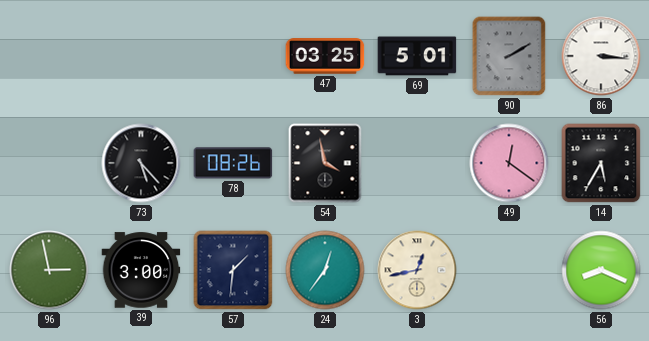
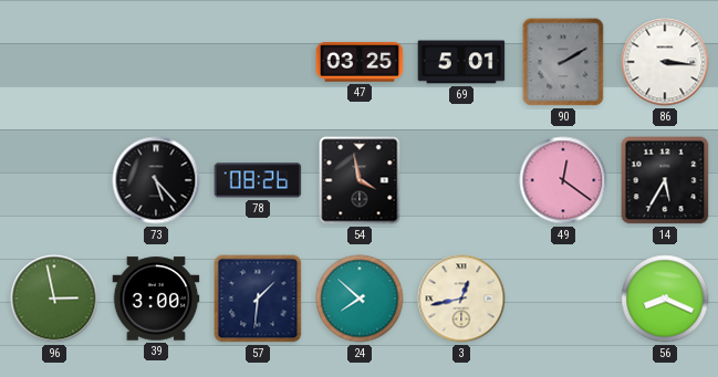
24: 12:36 -> 7:52
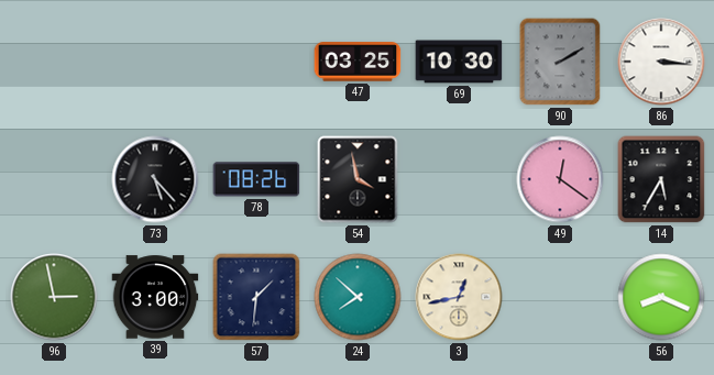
69: 5:01 -> 10:30
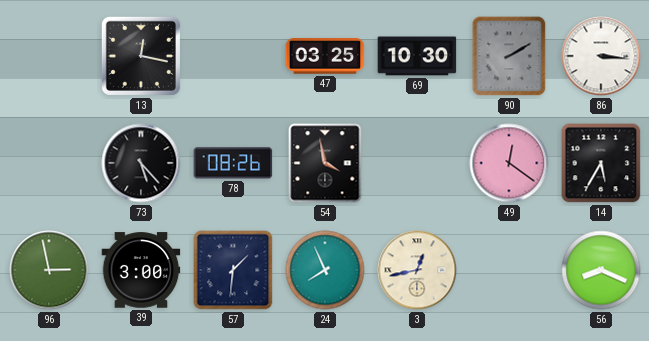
13: none -> 12:17
24: 7:52 -> 7:56
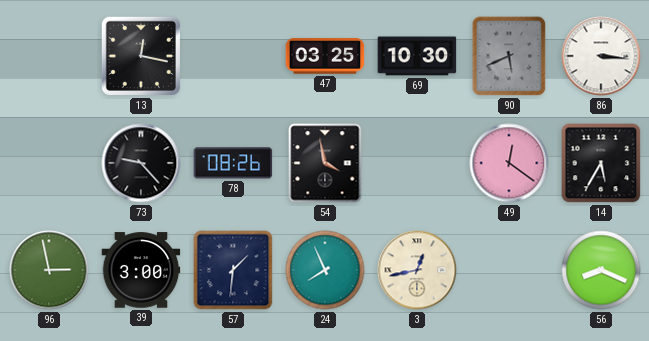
90: 2:10 -> 5:41
73: 5:23 -> 9:23
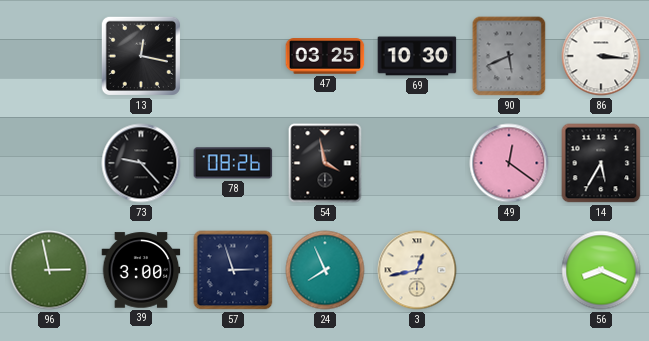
57: 1:31 -> 2:57
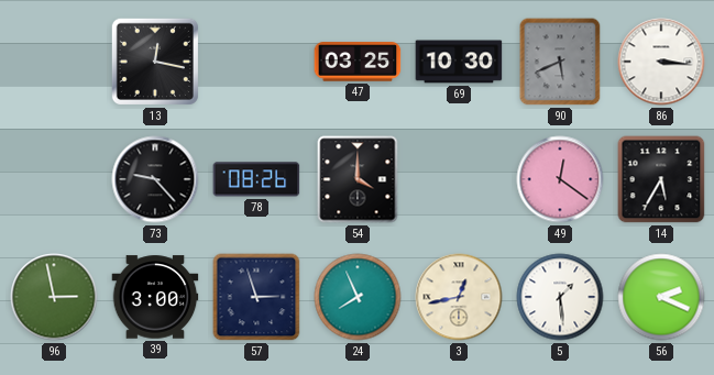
54: 3:58 -> 4:00
5: none -> 1:29
56: 8:19 -> 2:19
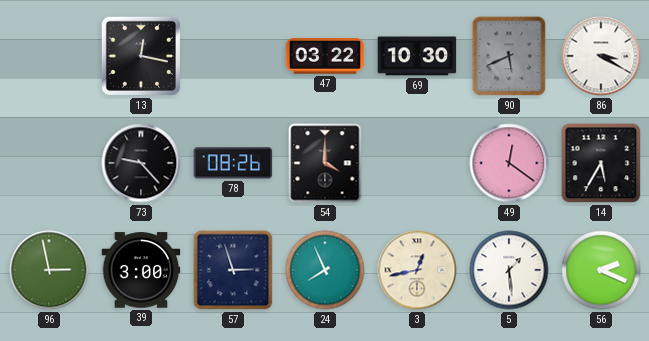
47: 03:25 -> 03:22
86: 3:16 -> 3:20
